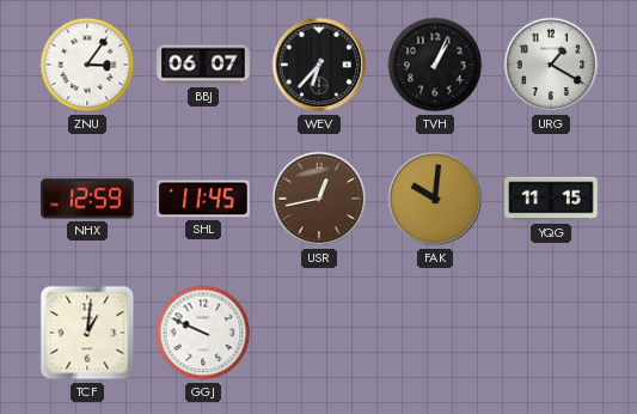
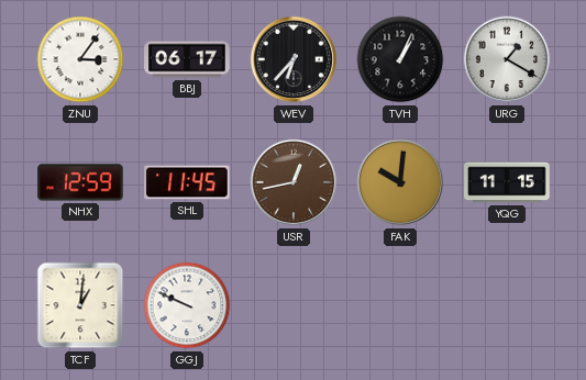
BBJ: 06:07 -> 06:17
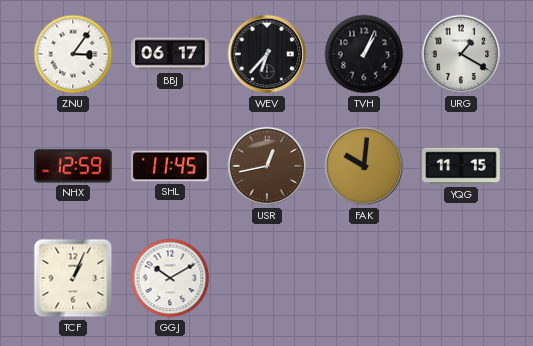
TCF: 1:01 -> 1:04
GGJ: 9:49 -> 10:10
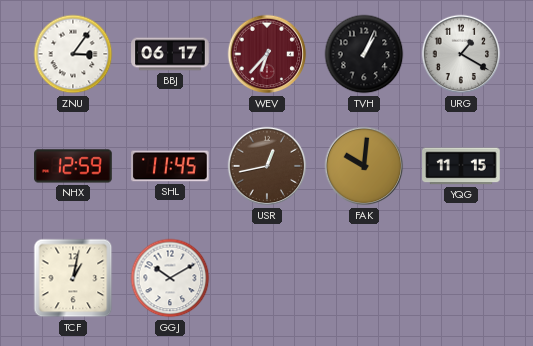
WEV dial: black -> burgundy
TCF: 1:04 -> 1:02
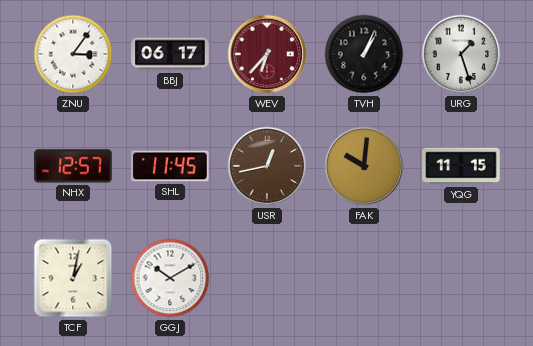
URG: 1:20 -> 1:27
NHX: 12:59 -> 12:57
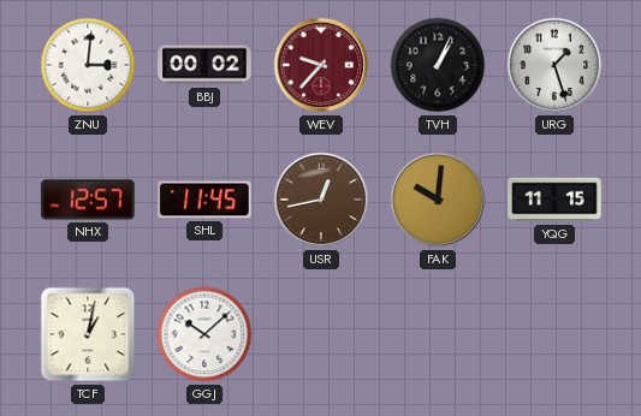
ZNU: 3:06 -> 3:01
BBJ: 06:17 -> 00:02
WEV: 6:37 -> 9:37
GGJ: 10:10 -> 10:08
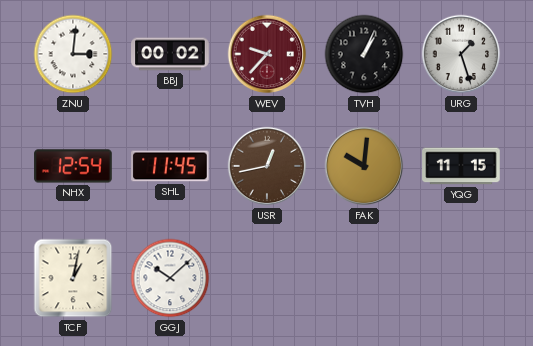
NHX: 12:57 -> 12:54
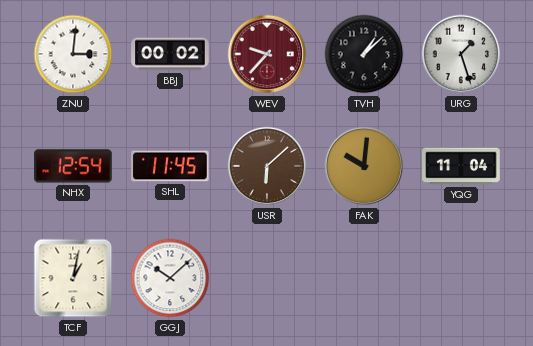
TVH: 1:04 -> 1:08
USR: 12:43 -> 6:08
YQG: 11:15 -> 11:04
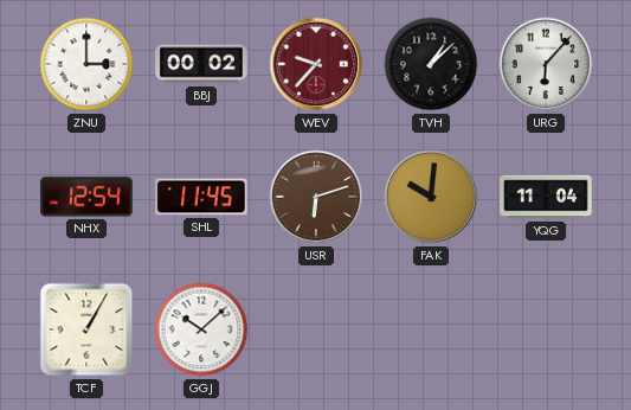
ZNU: 3:01 -> 3:00
URG: 1:27 -> 6:07
USR: 6:08 -> 6:12
TCF: 1:02 -> 1:05
